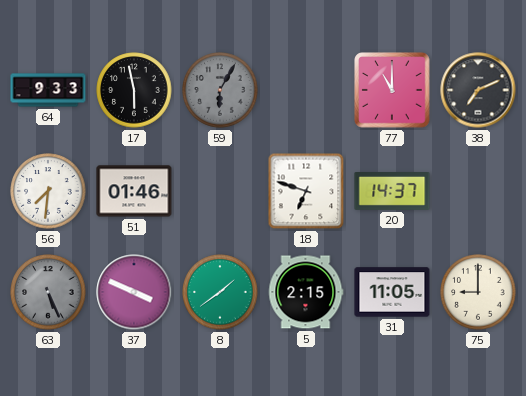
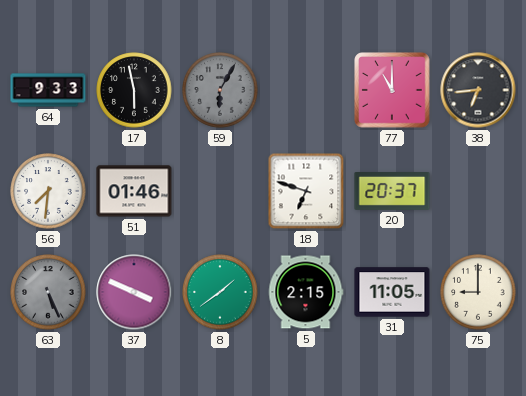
38: 7:11 -> 6:44
20: 14:37 -> 20:37
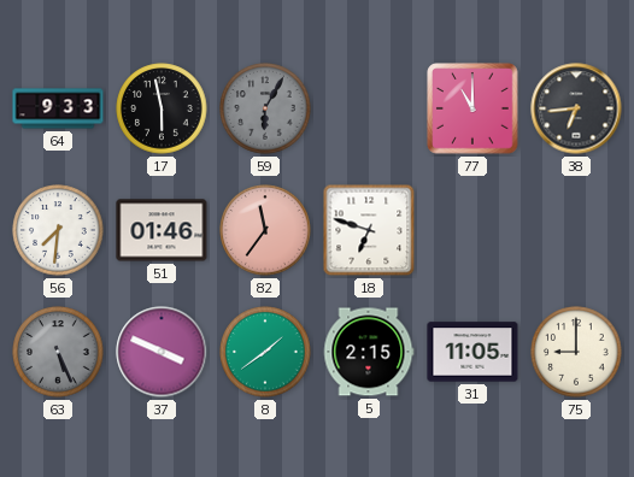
82: none -> 11:36
20: 20:37 -> none
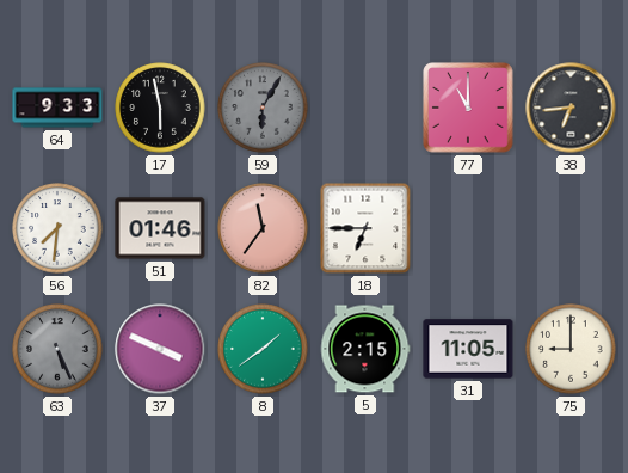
18: 6:48 -> 6:45
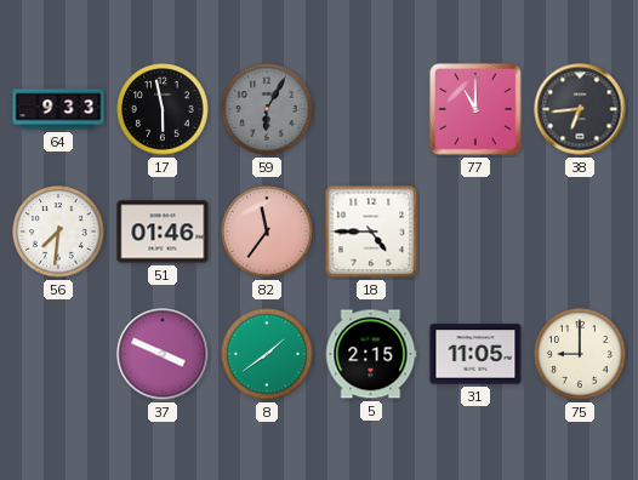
18: 6:45 -> 4:45
63: 5:26 -> none
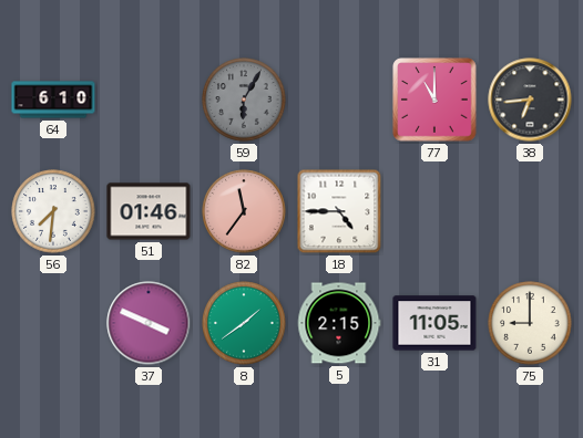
64: 9:33 -> 6:10
17: 5:58 -> none
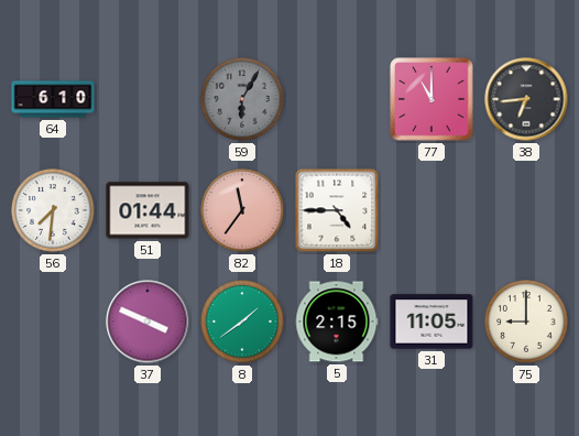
51: 01:46 -> 01:44
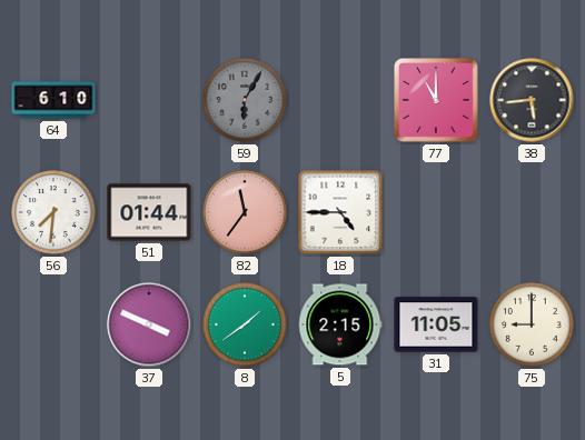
38: 6:44 -> 5:44
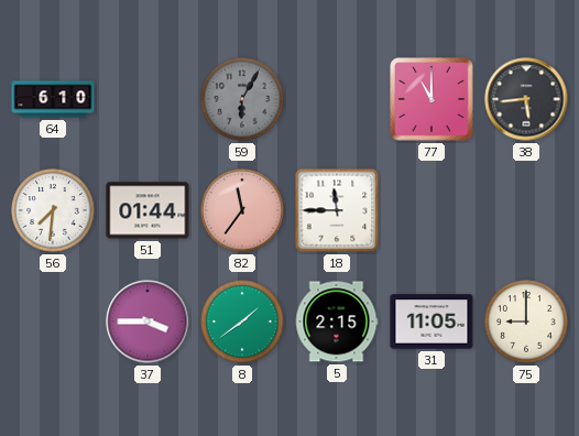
18: 4:45 -> 11:45
37: 3:49 -> 3:45
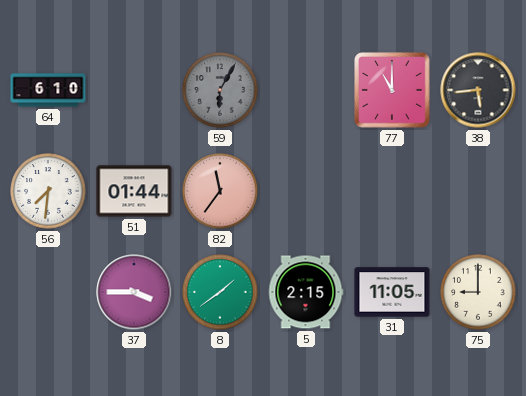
18: 11:45 -> none
